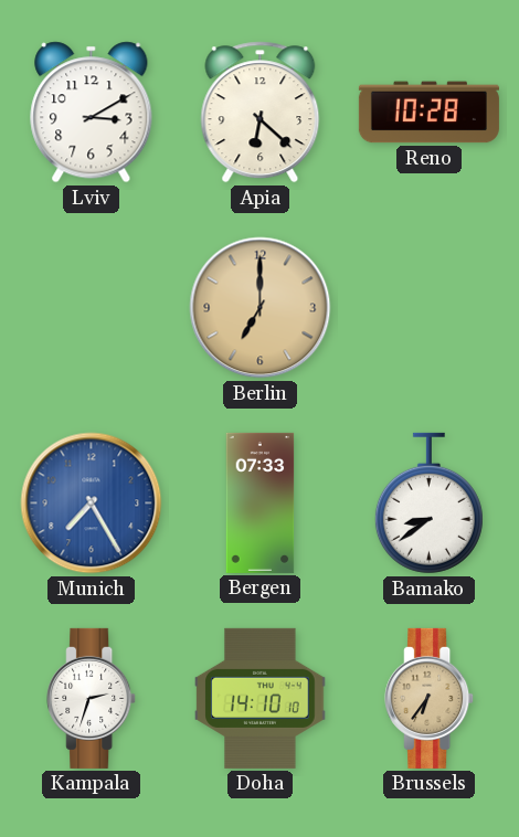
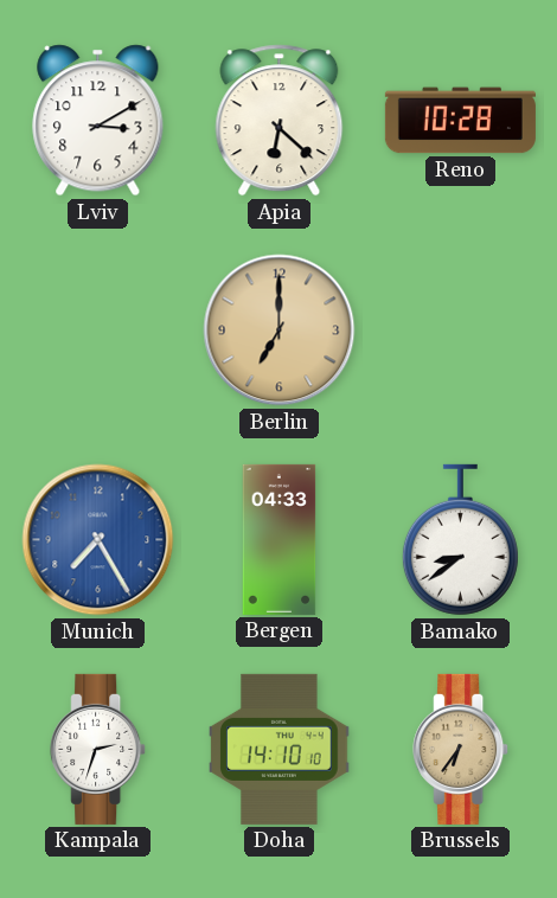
Bergen: 07:33 -> 04:33
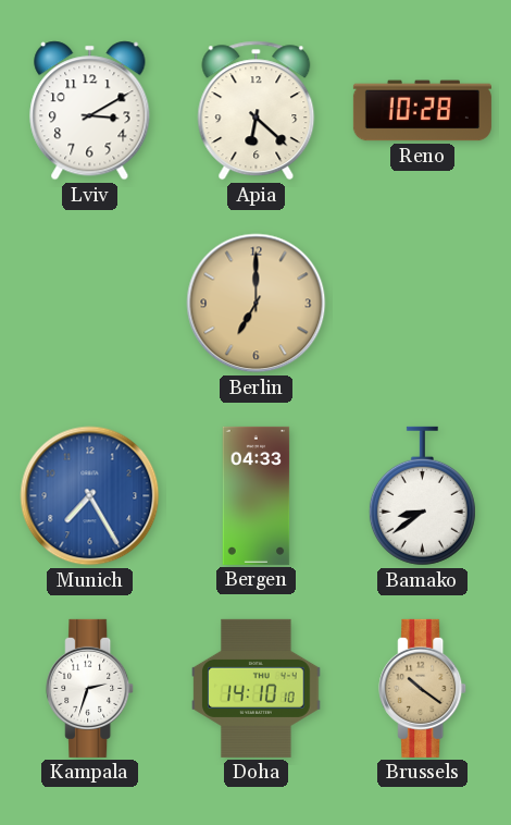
Brussels: 6:36 -> 10:21
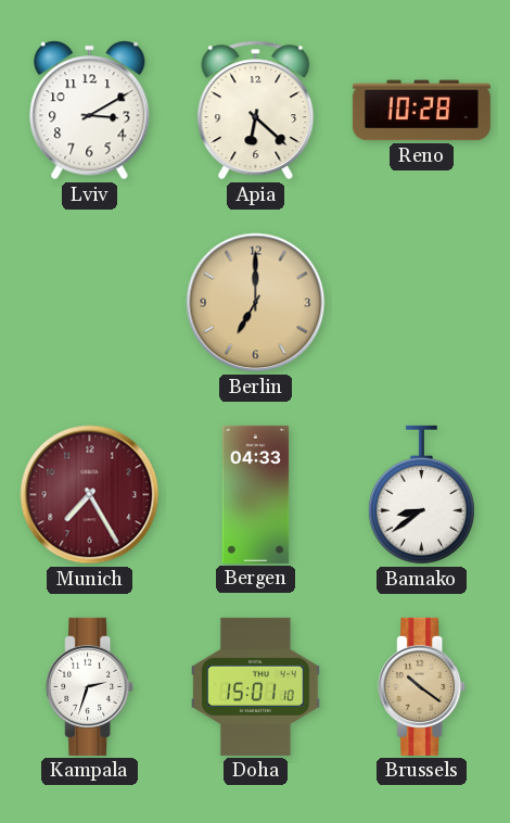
Munich dial: blue -> burgundy
Doha: 14:10 -> 15:01
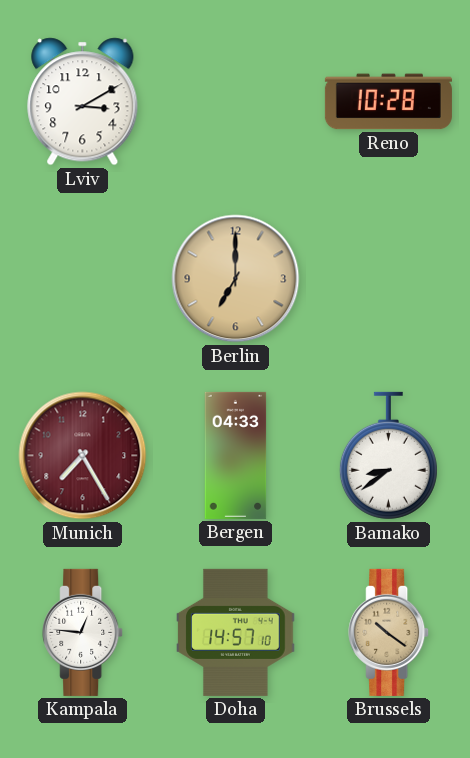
Apia: 6:22 -> none
Kampala: 2:33 -> 12:46
Doha: 15:01 -> 14:57
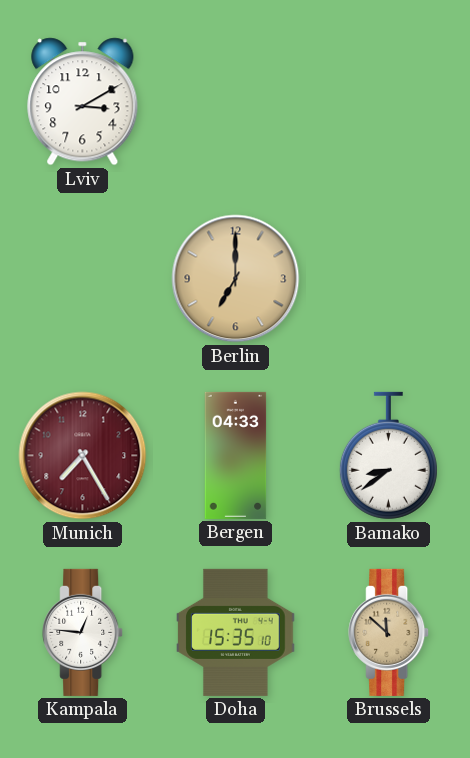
Reno: 10:28 -> none
Doha: 14:57 -> 15:35
Brussels: 10:21 -> 11:52
